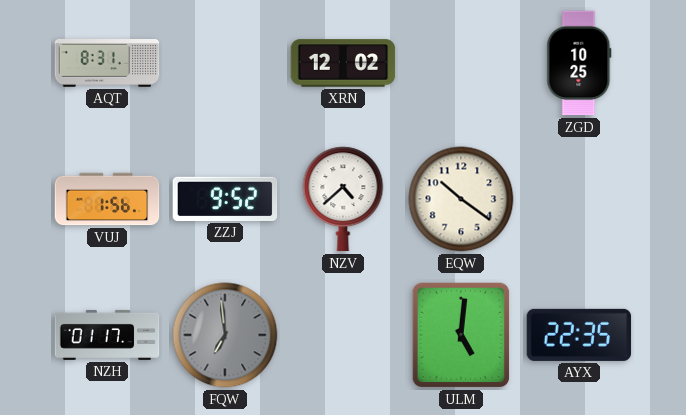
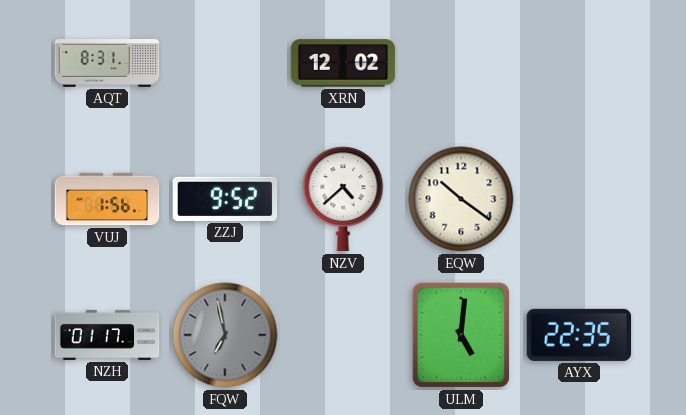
ZGD: 10:25 -> none
FQW: 6:59 -> 6:58
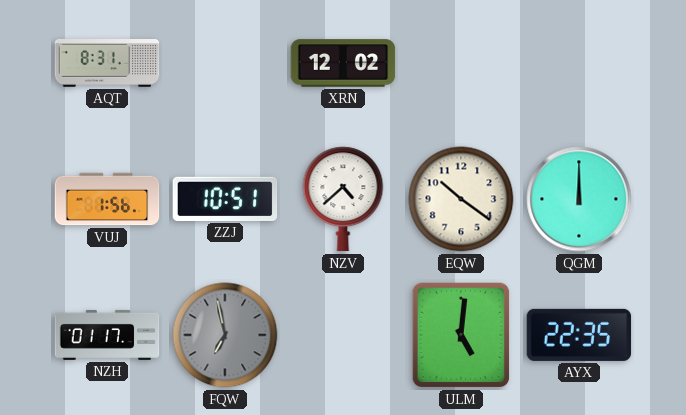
ZZJ: 9:52 -> 10:51
QGM: none -> 12:00
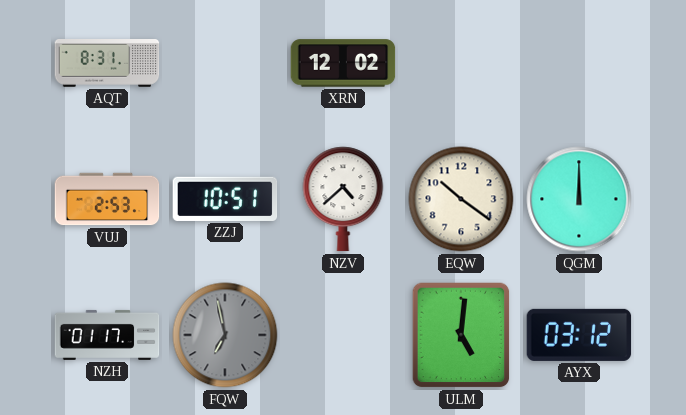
VUJ: 1:56 -> 2:53
AYX: 22:35 -> 03:12
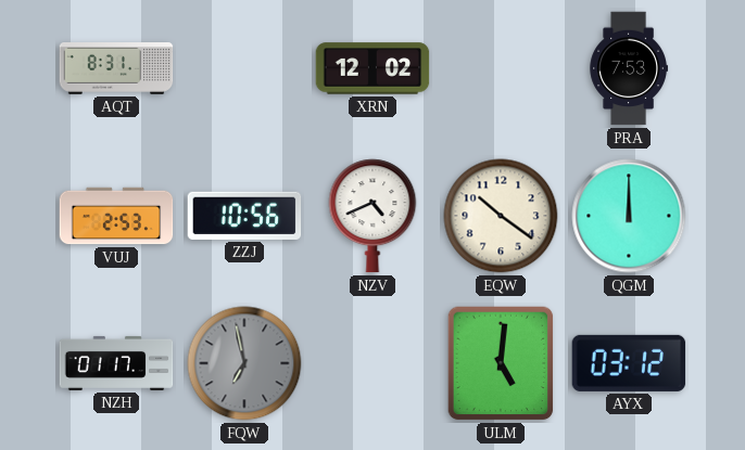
PRA: none -> 7:53
ZZJ: 10:51 -> 10:56
NZV: 4:38 -> 4:41
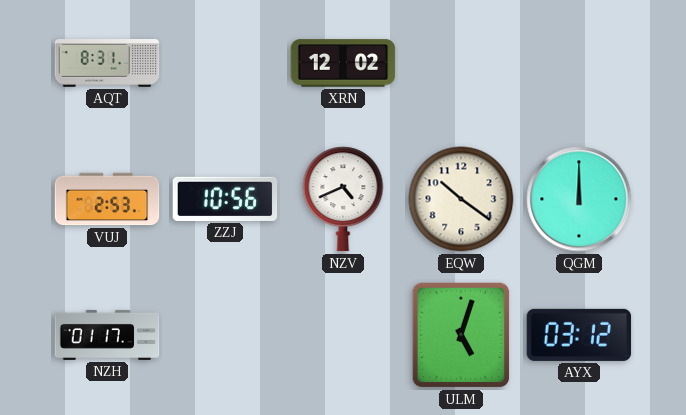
PRA: 7:53 -> none
FQW: 6:58 -> none
ULM: 5:01 -> 5:03
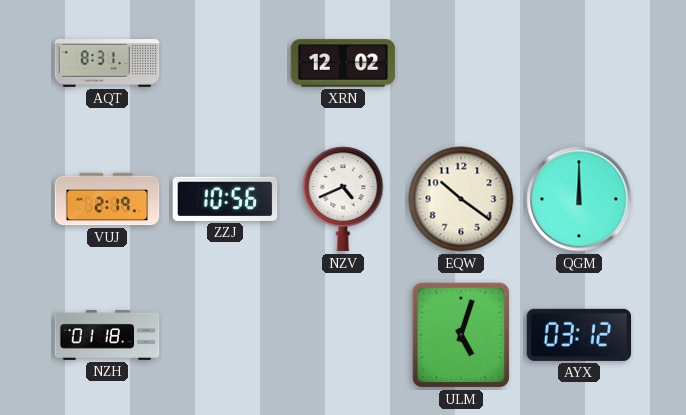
VUJ: 2:53 -> 2:19
NZH: 01:17 -> 01:18
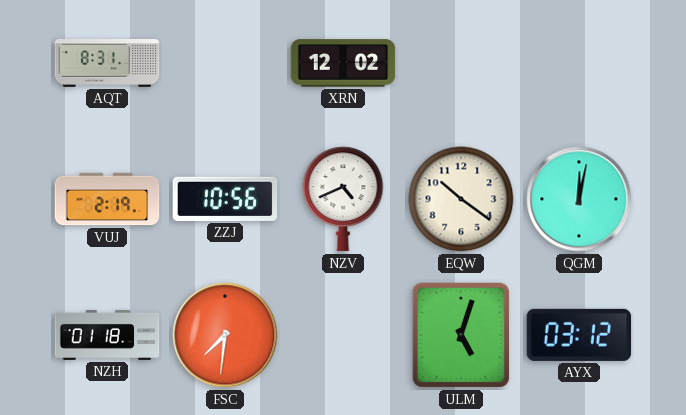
QGM: 12:00 -> 12:02
FSC: none -> 7:31
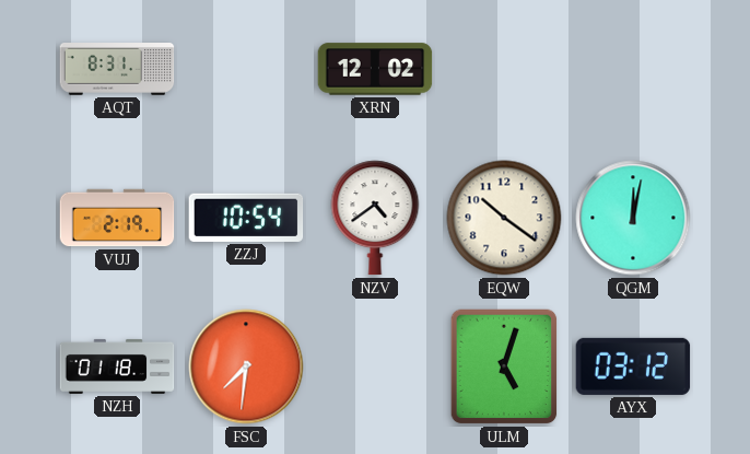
ZZJ: 10:56 -> 10:54
NZV: 4:41 -> 4:39
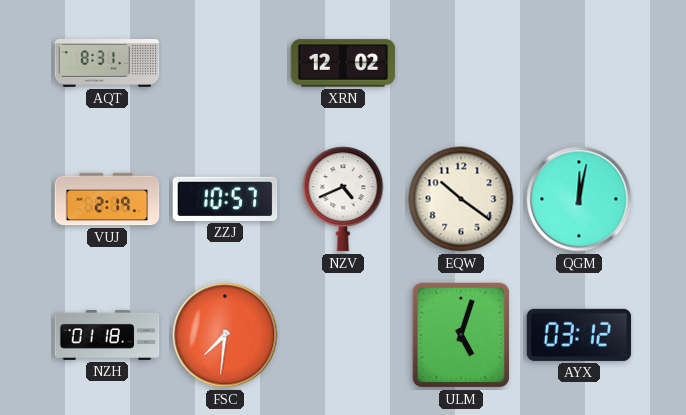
ZZJ: 10:54 -> 10:57
NZV: 4:39 -> 4:41
